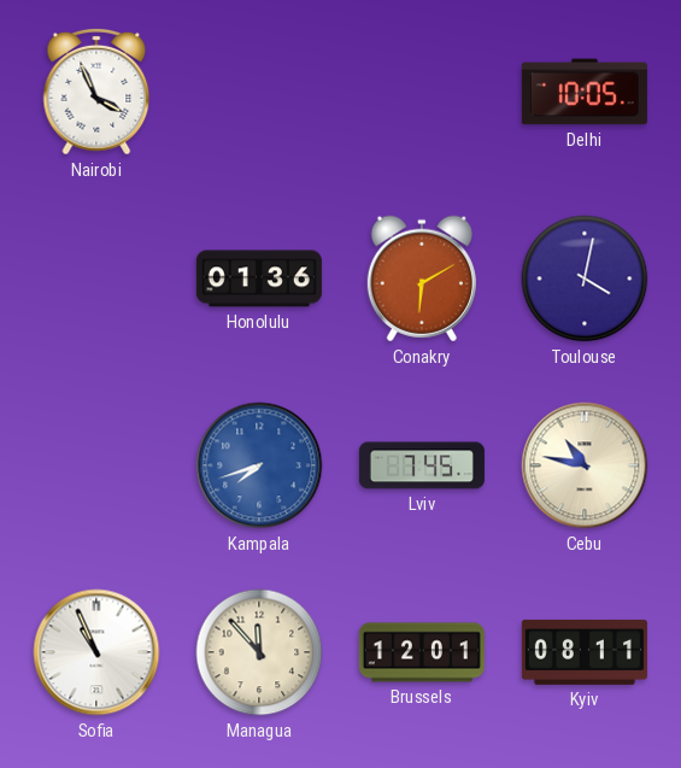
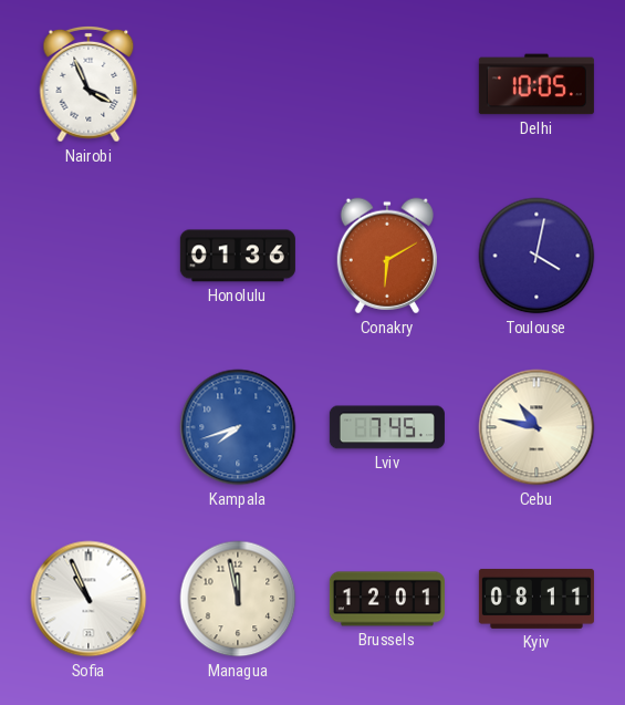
Managua: 11:53 -> 11:58
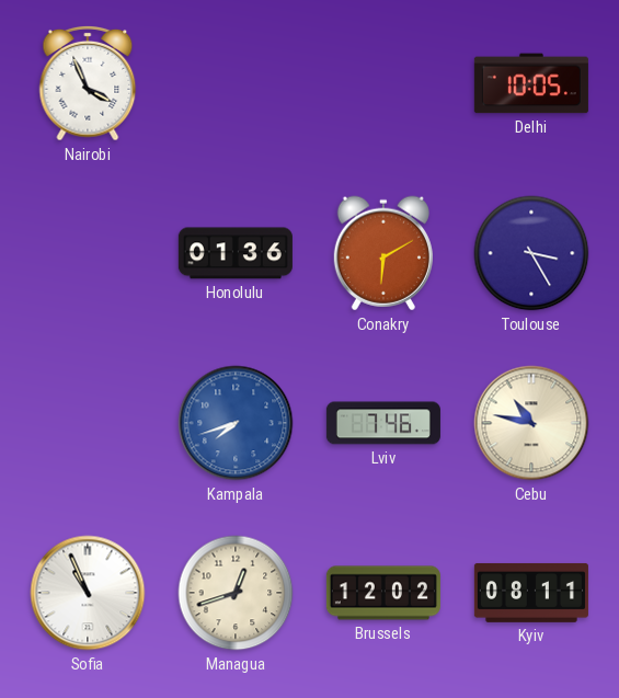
Toulouse: 4:02 -> 3:25
Lviv: 7:45 -> 7:46
Managua: 11:58 -> 12:42
Brussels: 12:01 -> 12:02
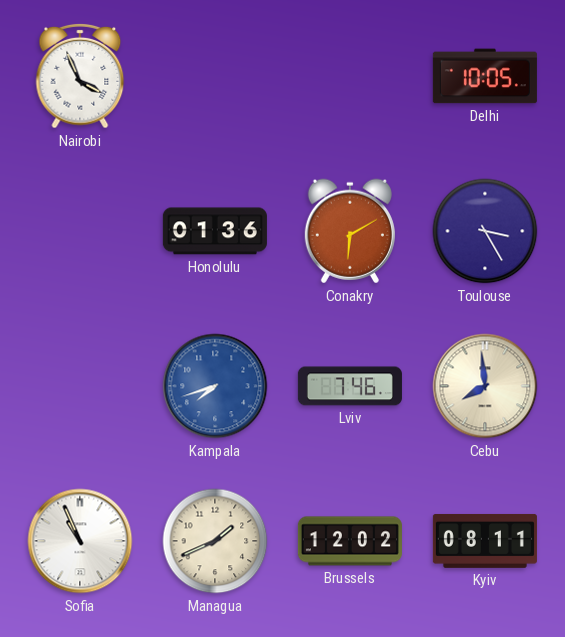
Cebu: 10:47 -> 7:59
Managua: 12:42 -> 1:41
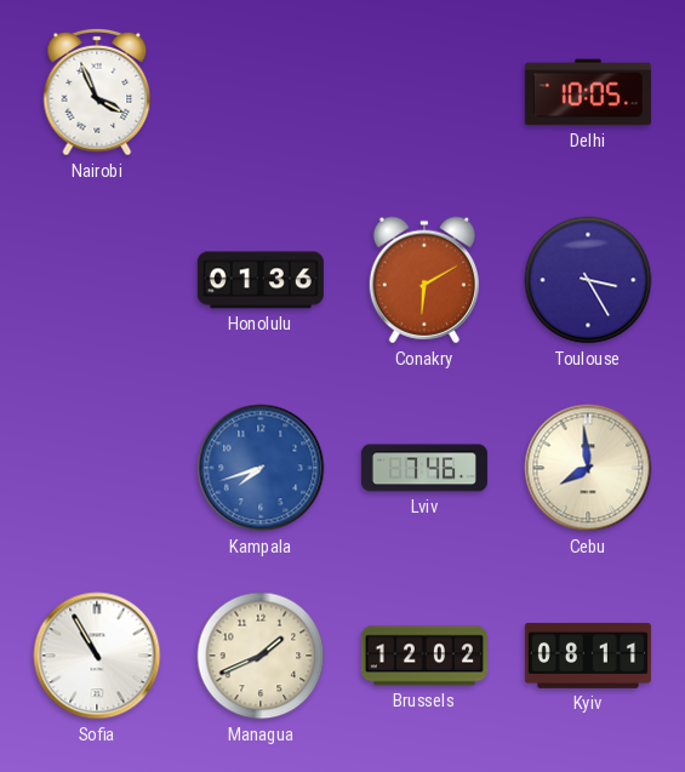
Sofia: 10:56 -> 10:55
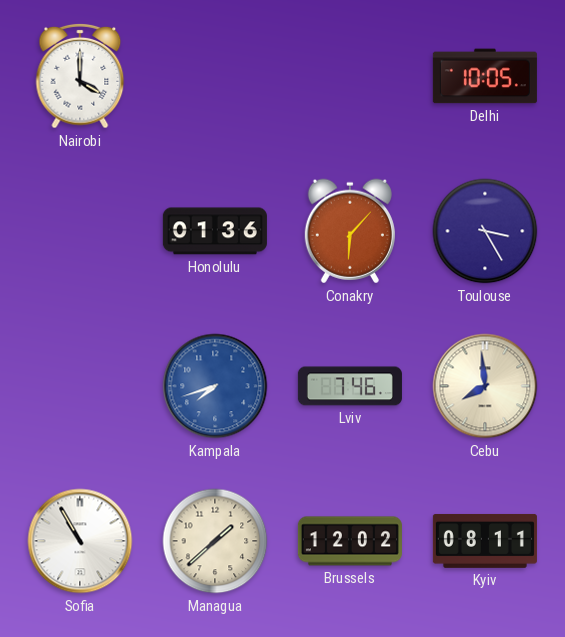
Nairobi: 3:56 -> 4:00
Conakry: 6:10 -> 6:07
Managua: 1:41 -> 1:38
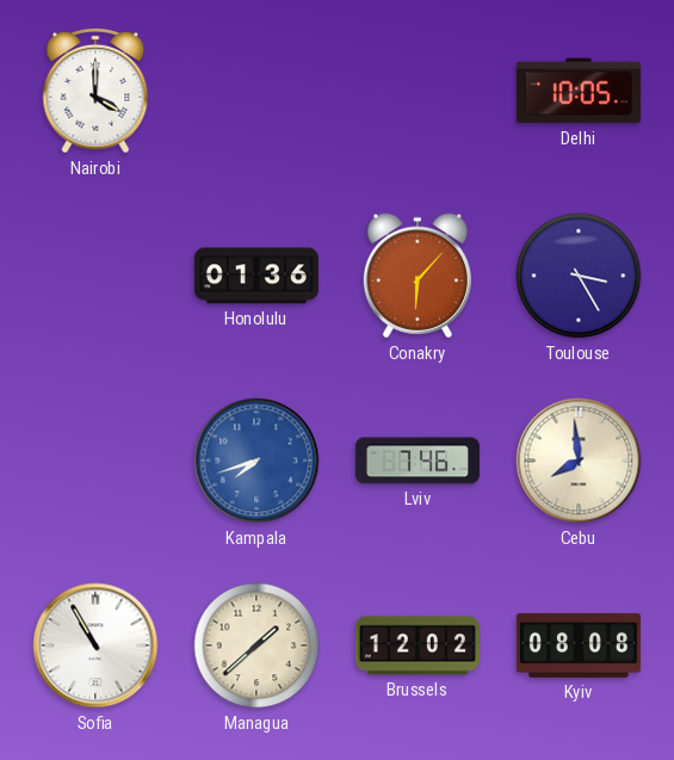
Kyiv: 08:11 -> 08:08
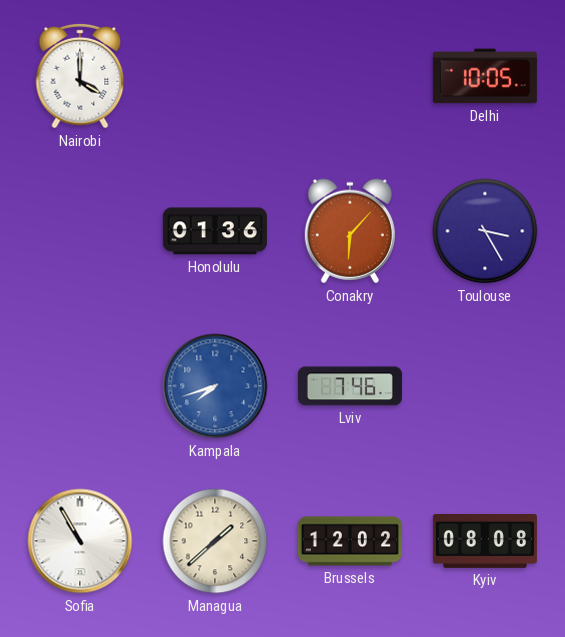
Cebu: 7:59 -> none
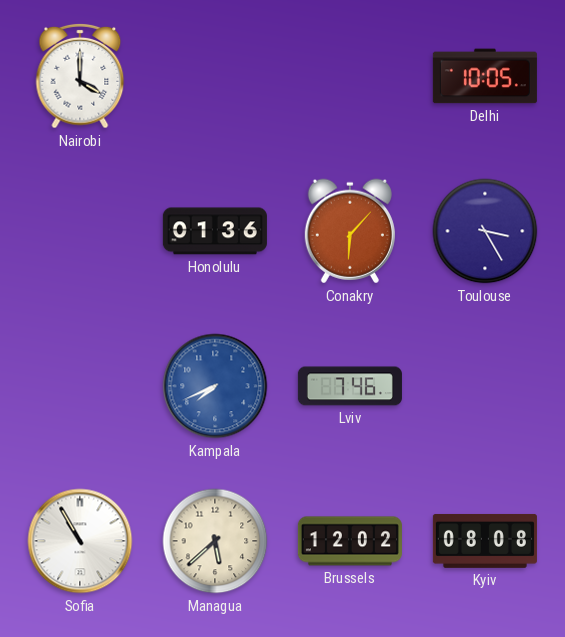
Kampala: 7:42 -> 7:41
Managua: 1:38 -> 5:38
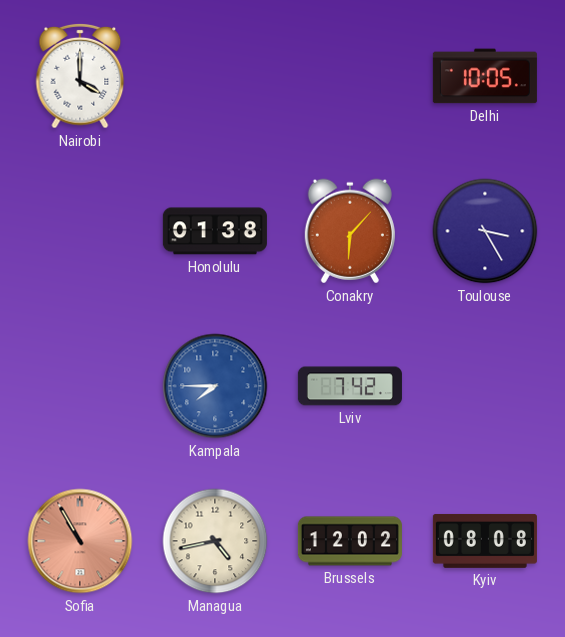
Honolulu: 01:36 -> 01:38
Kampala: 7:41 -> 7:45
Lviv: 7:46 -> 7:42
Sofia dial: white -> salmon
Managua: 5:38 -> 4:43
